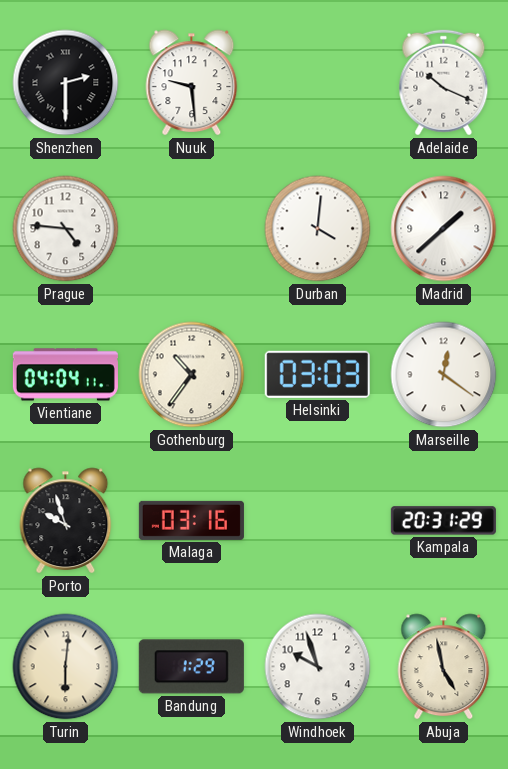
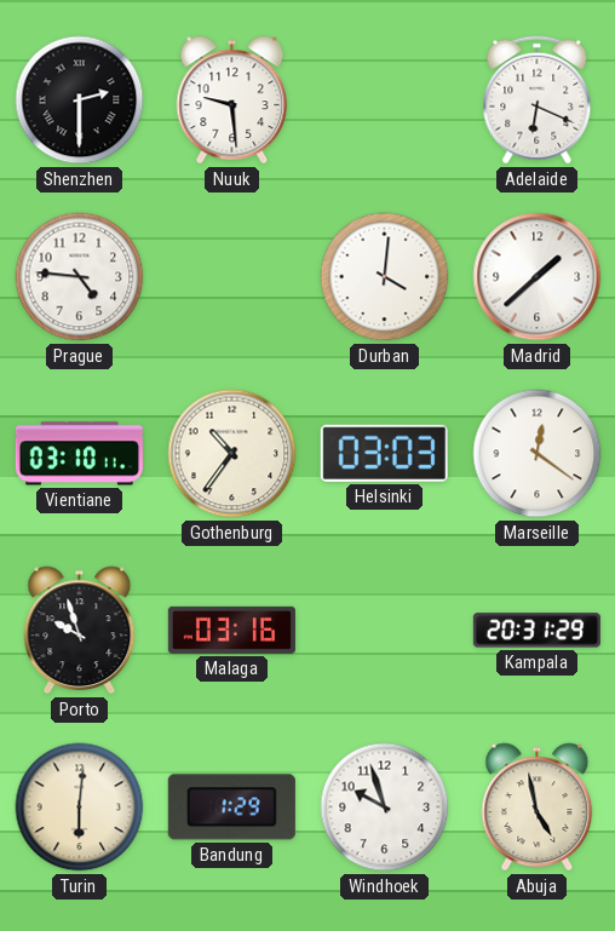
Adelaide: 10:19 -> 6:19
Vientiane: 04:04 -> 03:10
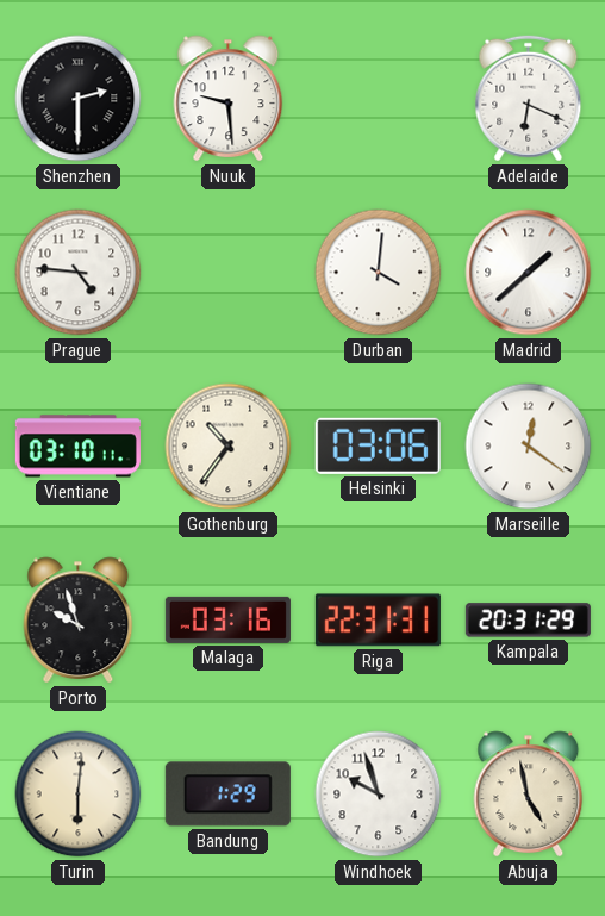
Helsinki: 03:03 -> 03:06
Riga: none -> 22:31
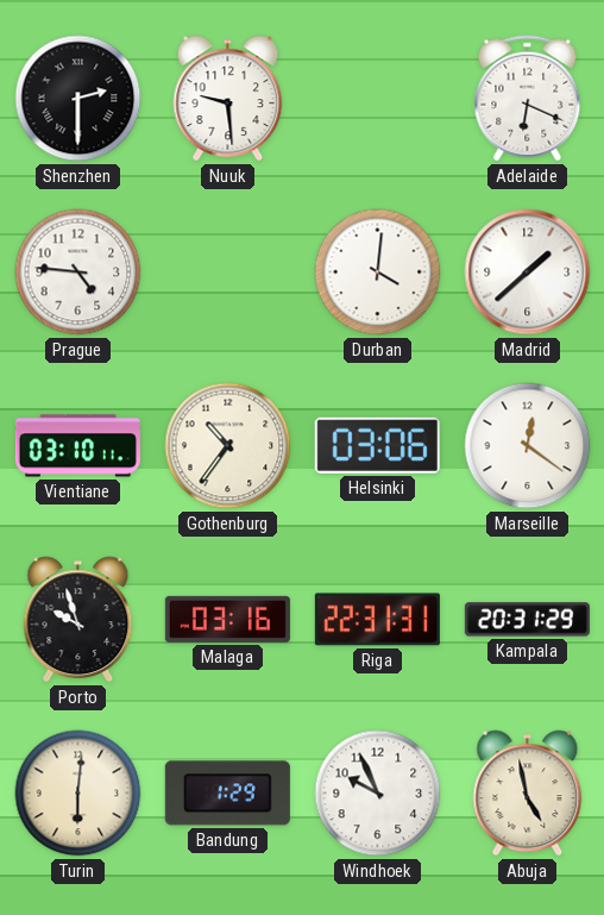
Windhoek: 9:57 -> 9:56
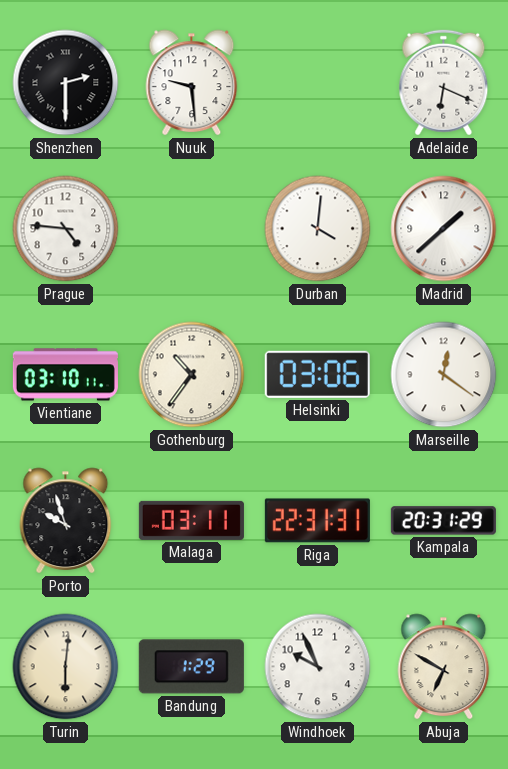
Malaga: 03:16 -> 03:11
Abuja: 4:58 -> 6:50
